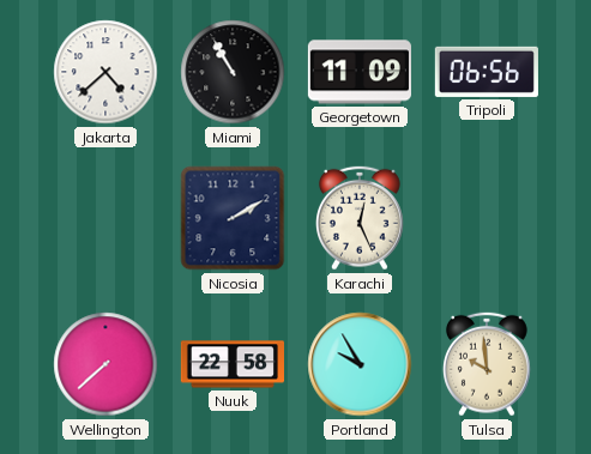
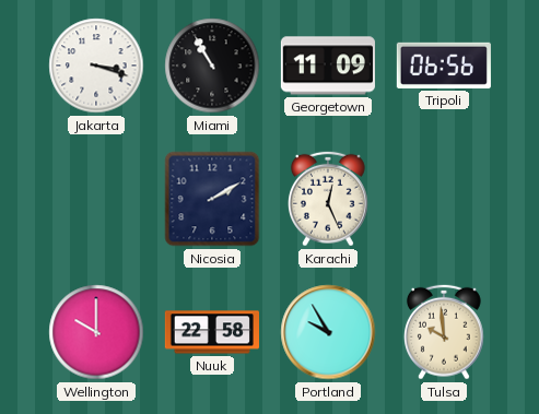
Jakarta: 4:38 -> 3:18
Wellington: 7:38 -> 10:00
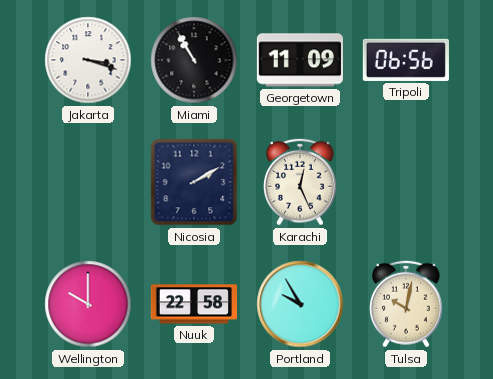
Tulsa: 9:59 -> 10:02
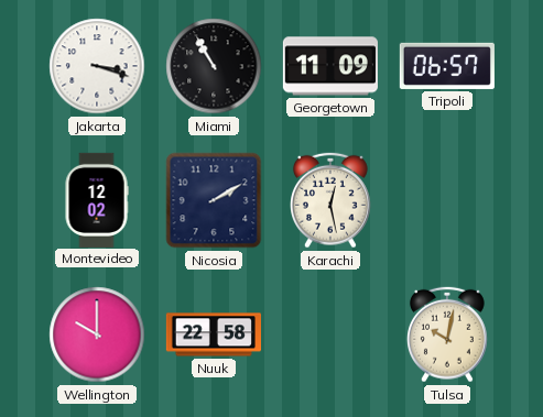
Tripoli: 06:56 -> 06:57
Montevideo: none -> 12:02
Karachi: 12:26 -> 12:28
Portland: 9:55 -> none
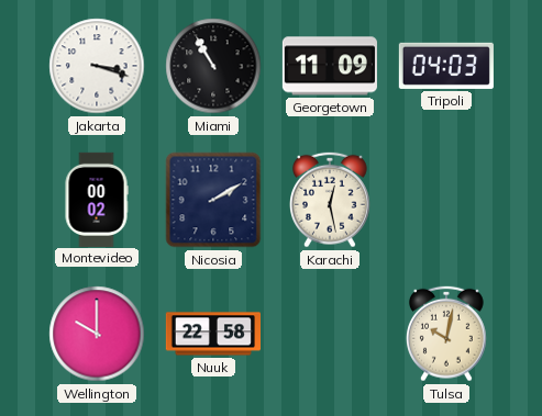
Tripoli: 06:57 -> 04:03
Montevideo: 12:02 -> 00:02
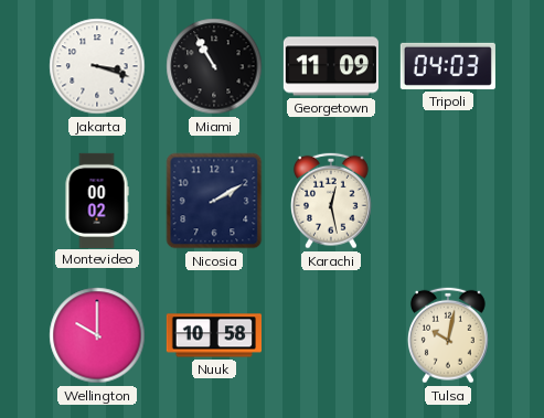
Nuuk: 22:58 -> 10:58
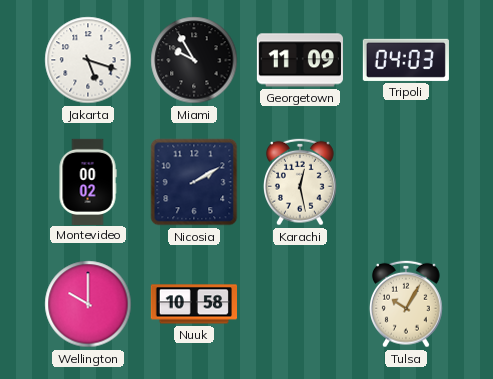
Jakarta: 3:18 -> 5:18
Miami: 10:55 -> 9:55
Tulsa: 10:02 -> 10:05
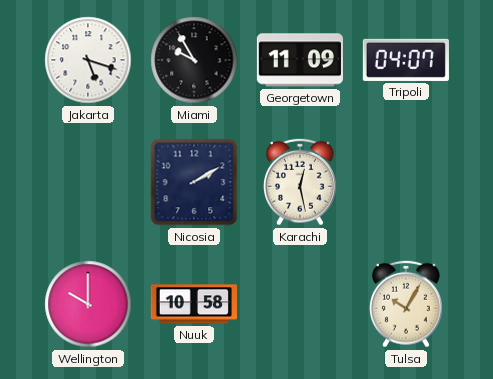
Tripoli: 04:03 -> 04:07
Montevideo: 00:02 -> none
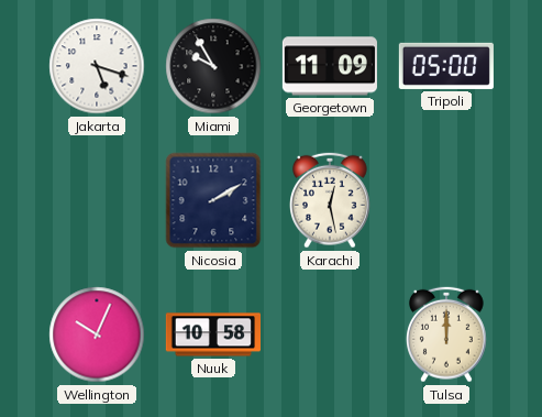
Tripoli: 04:07 -> 05:00
Wellington: 10:00 -> 10:04
Tulsa: 10:05 -> 12:00
